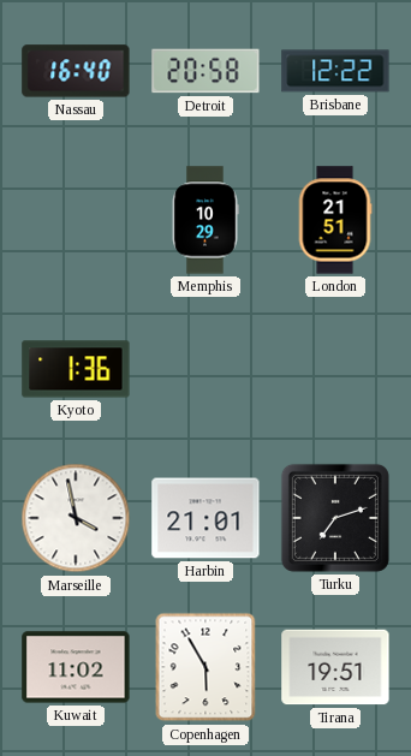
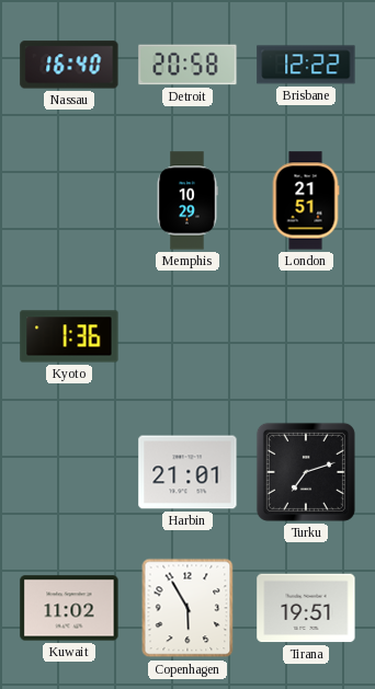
Marseille: 3:58 -> none
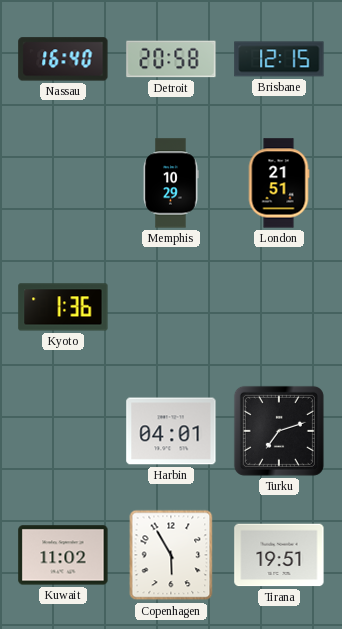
Brisbane: 12:22 -> 12:15
Harbin: 21:01 -> 04:01
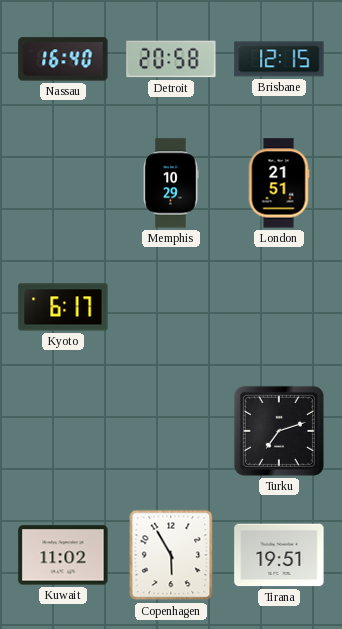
Kyoto: 1:36 -> 6:17
Harbin: 04:01 -> none
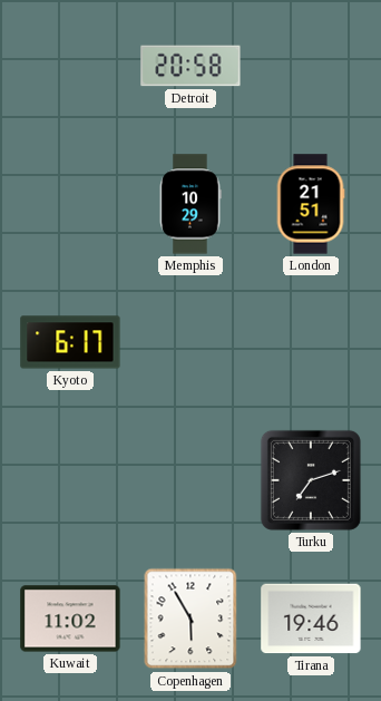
Nassau: 16:40 -> none
Brisbane: 12:15 -> none
Tirana: 19:51 -> 19:46
